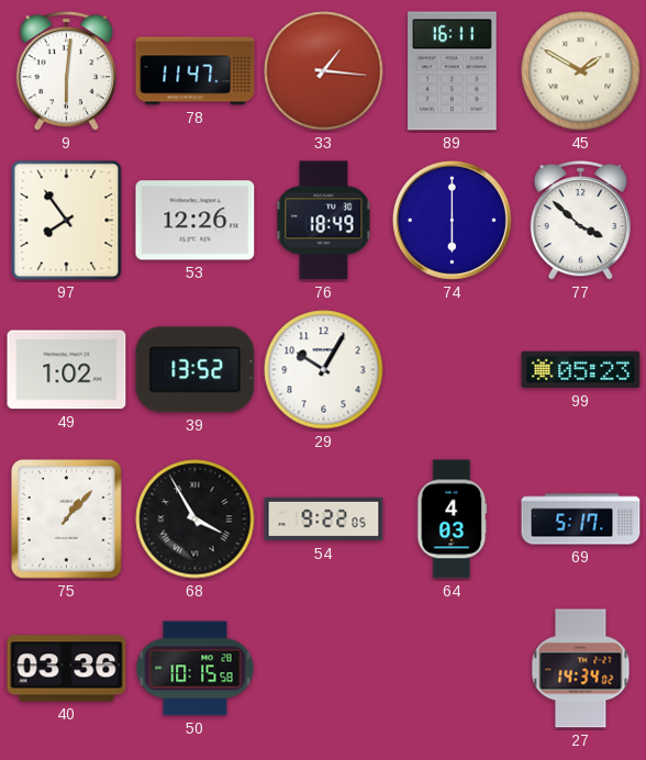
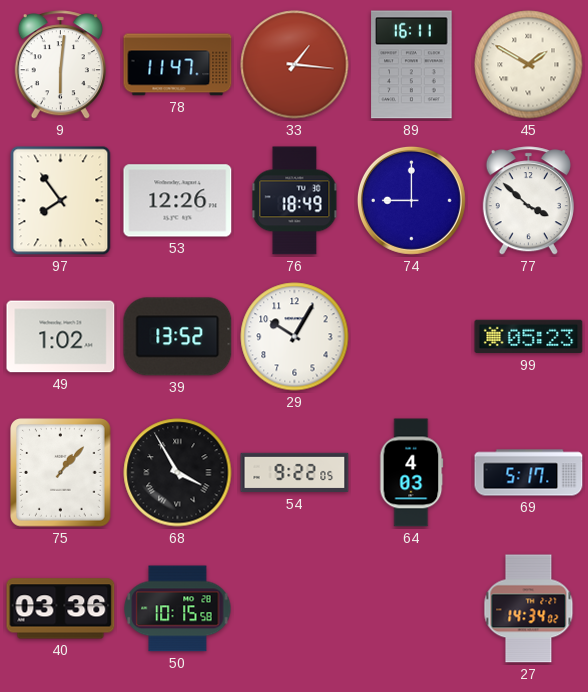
74: 6:00 -> 9:00
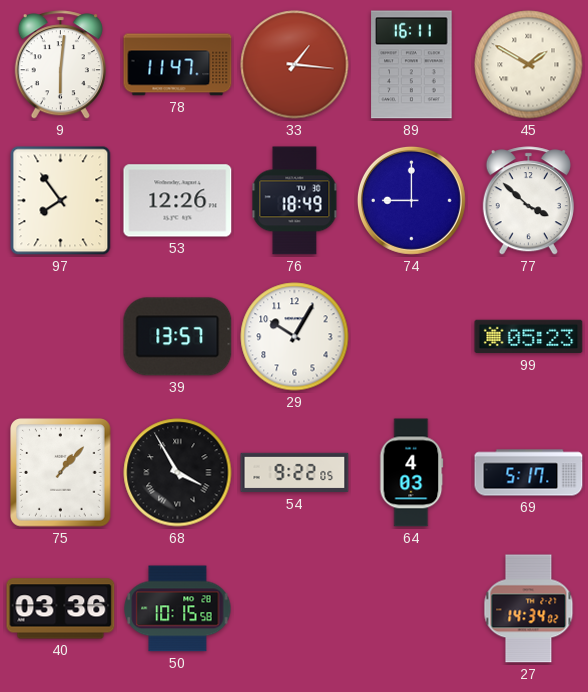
49: 1:02 -> none
39: 13:52 -> 13:57
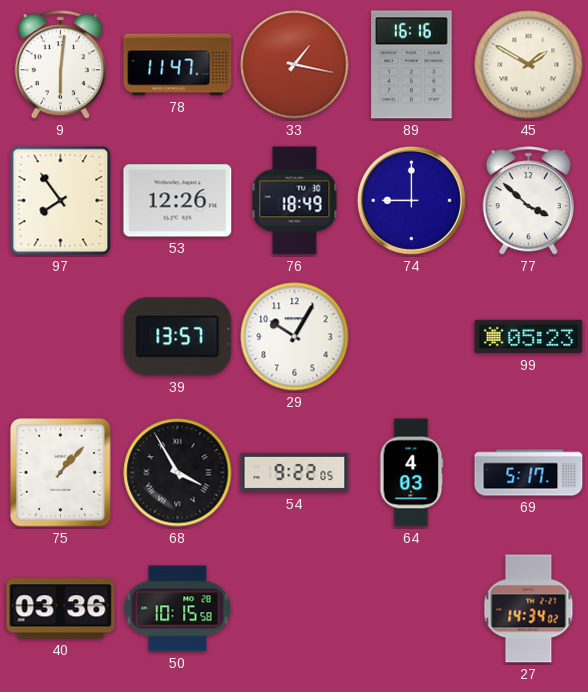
33: 1:16 -> 1:17
89: 16:11 -> 16:16
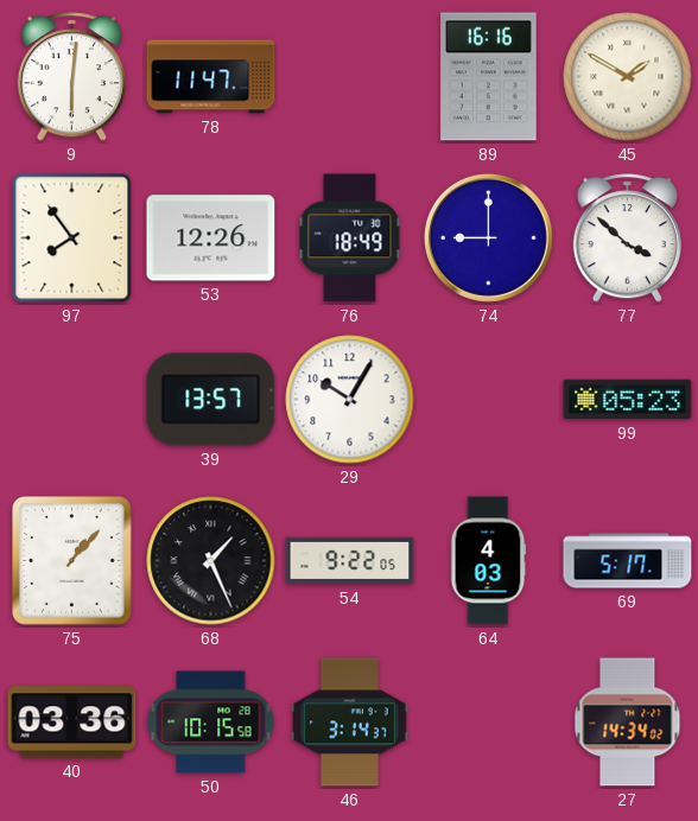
33: 1:17 -> none
68: 3:55 -> 1:26
46: none -> 3:14
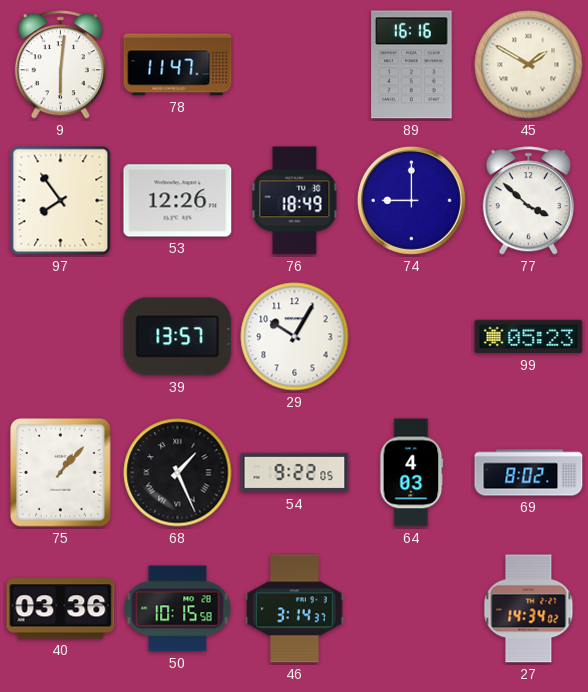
69: 5:17 -> 8:02
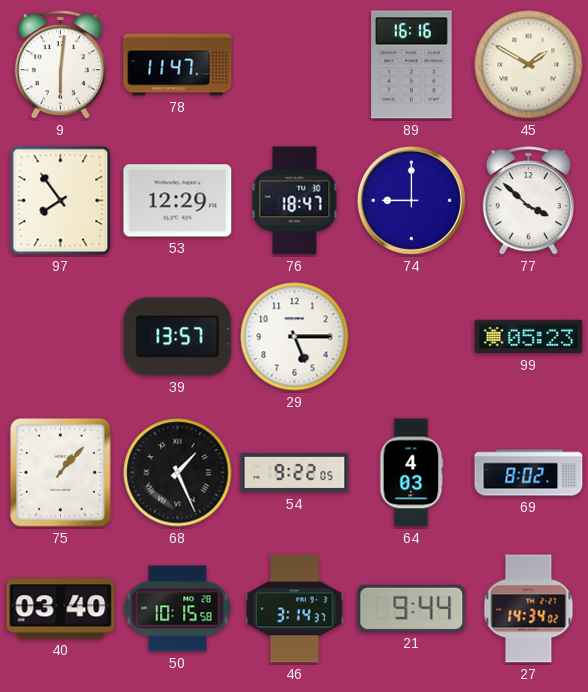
53: 12:26 -> 12:29
76: 18:49 -> 18:47
29: 10:05 -> 5:15
40: 03:36 -> 03:40
21: none -> 9:44
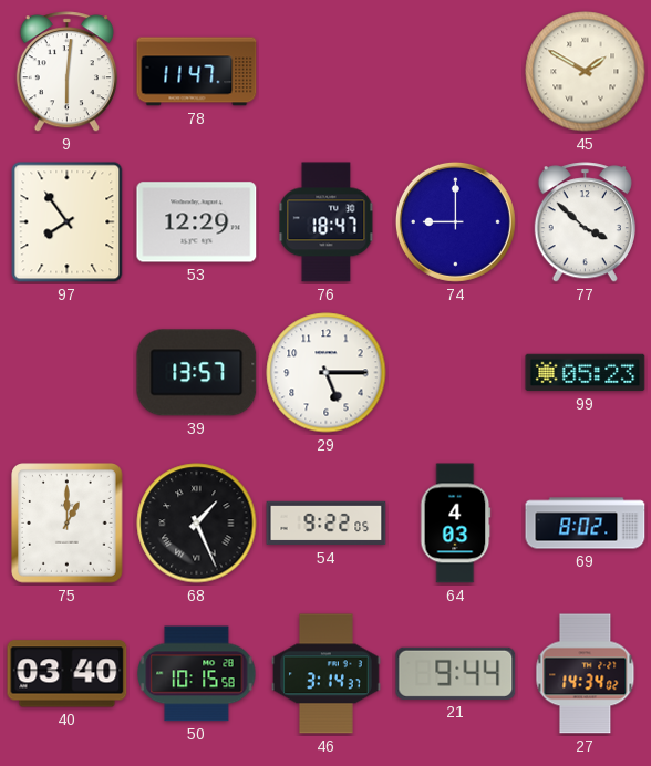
89: 16:16 -> none
75: 1:07 -> 1:00
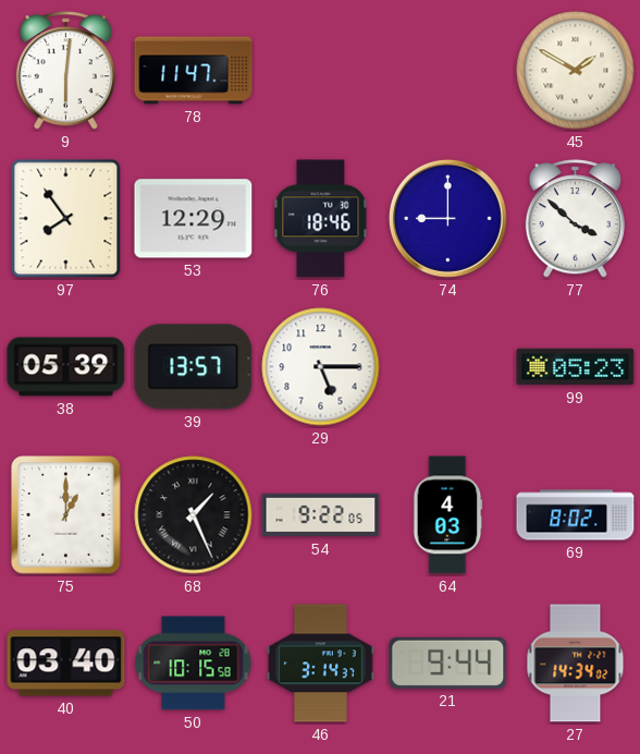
76: 18:47 -> 18:46
38: none -> 05:39
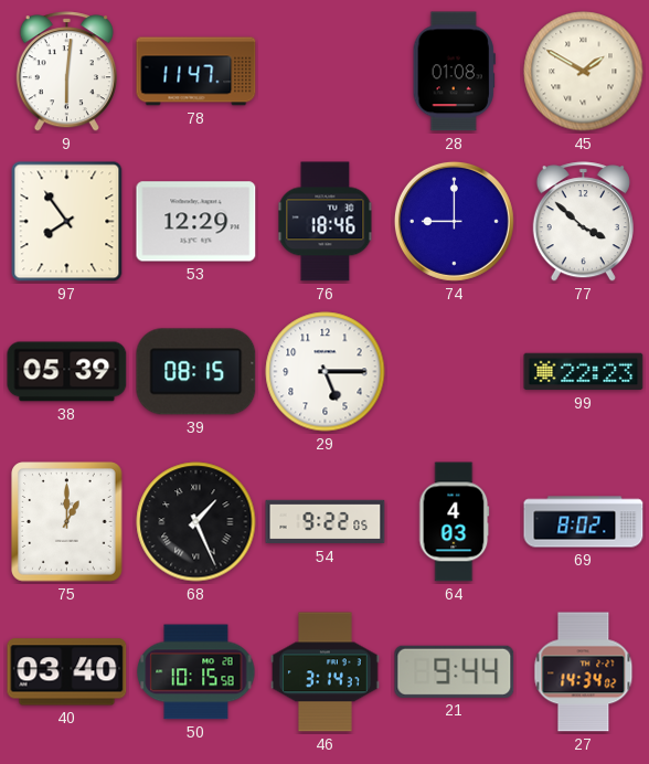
28: none -> 01:08
39: 13:57 -> 08:15
99: 05:23 -> 22:23
